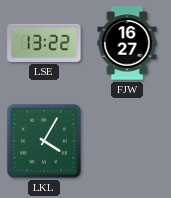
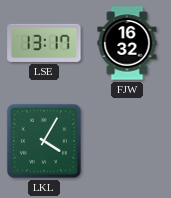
LSE: 13:22 -> 13:17
FJW: 16:27 -> 16:32
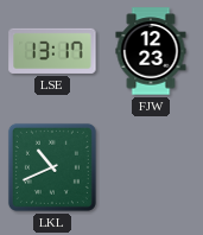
FJW: 16:32 -> 12:23
LKL: 4:05 -> 10:41
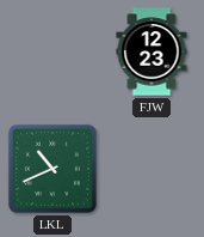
LSE: 13:17 -> none
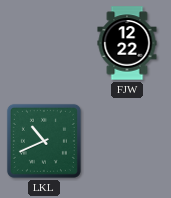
FJW: 12:23 -> 12:22
